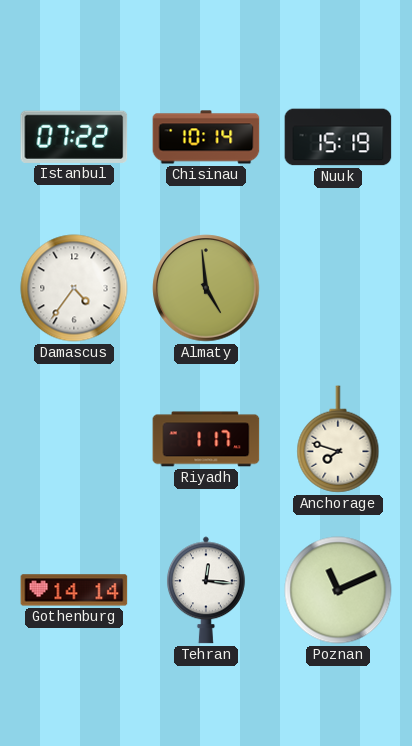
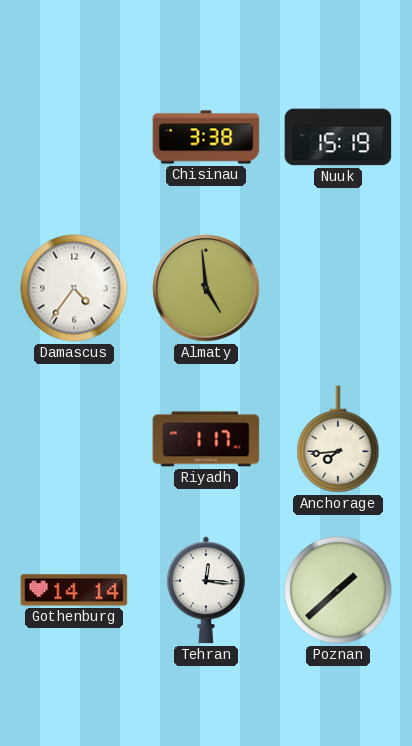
Istanbul: 07:22 -> none
Chisinau: 10:14 -> 3:38
Anchorage: 7:48 -> 7:44
Poznan: 11:11 -> 1:38
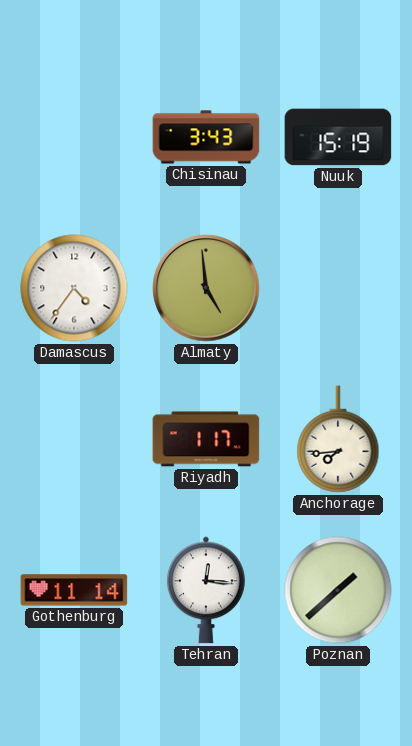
Chisinau: 3:38 -> 3:43
Gothenburg: 14:14 -> 11:14
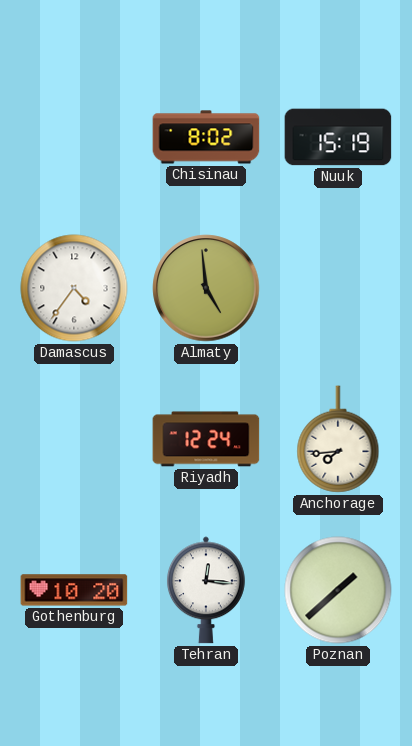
Chisinau: 3:43 -> 8:02
Riyadh: 1:17 -> 12:24
Gothenburg: 11:14 -> 10:20
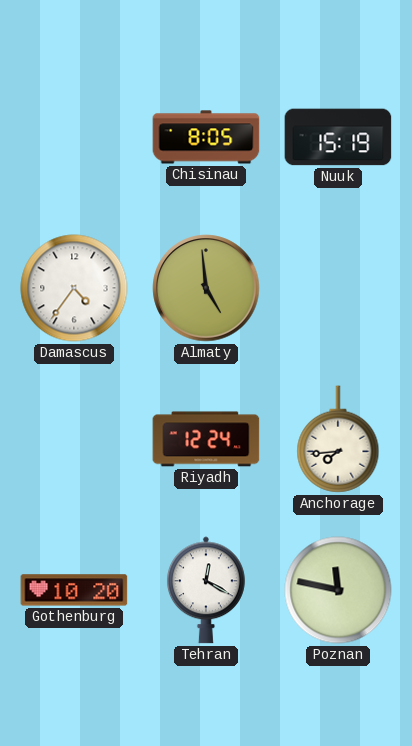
Chisinau: 8:02 -> 8:05
Tehran: 12:16 -> 12:20
Poznan: 1:38 -> 11:47
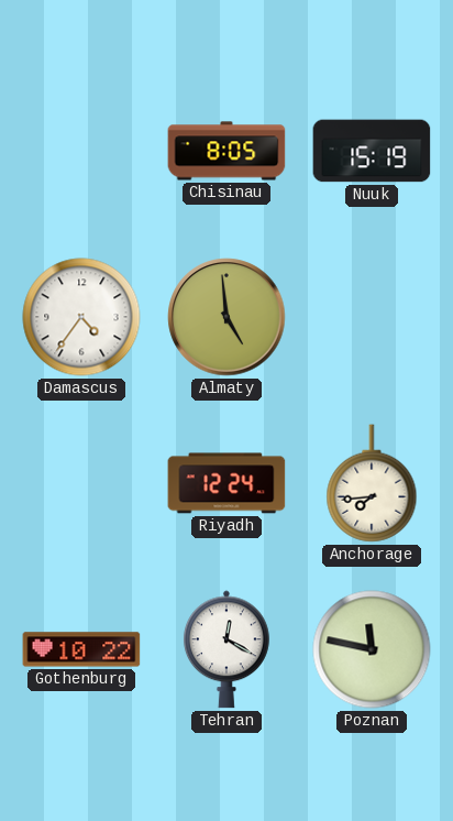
Gothenburg: 10:20 -> 10:22
